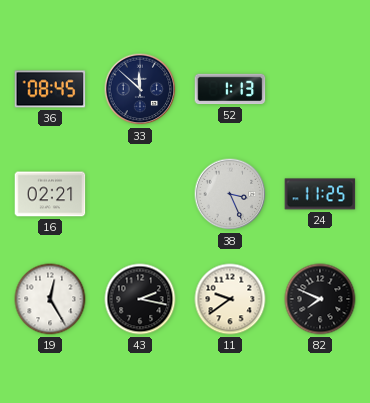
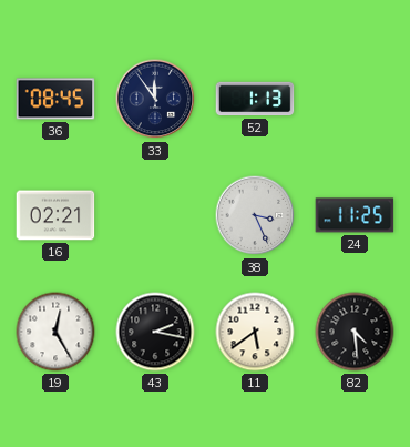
33: 11:52 -> 11:54
11: 9:39 -> 5:39
82: 7:49 -> 4:29
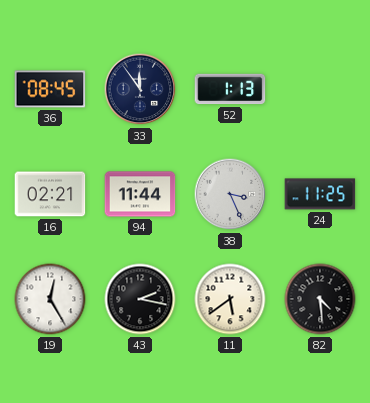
94: none -> 11:44
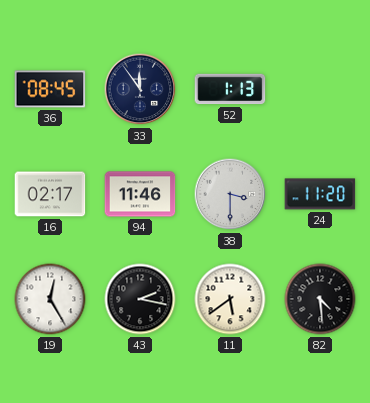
16: 02:21 -> 02:17
94: 11:44 -> 11:46
38: 3:26 -> 3:30
24: 11:25 -> 11:20
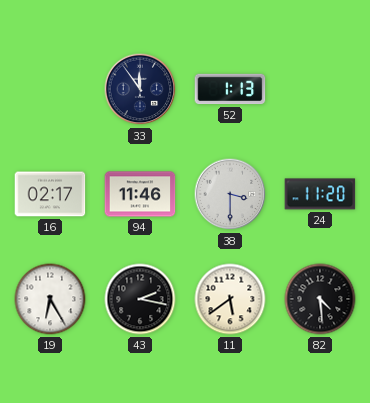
36: 08:45 -> none
19: 12:25 -> 6:25
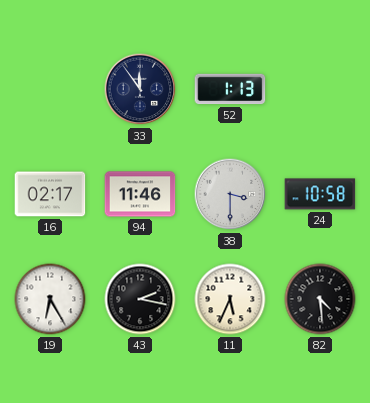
24: 11:20 -> 10:58
11: 5:39 -> 5:34
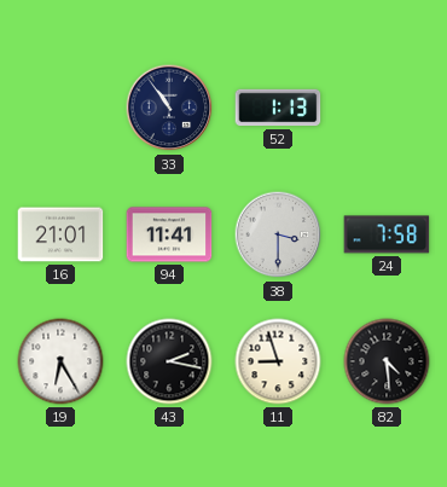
33: 11:54 -> 10:54
16: 02:17 -> 21:01
94: 11:46 -> 11:41
24: 10:58 -> 7:58
11: 5:34 -> 8:57
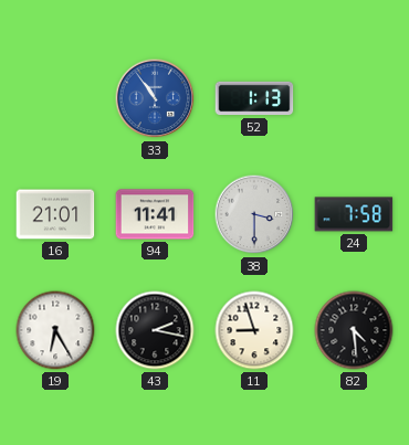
33 dial: navy -> blue
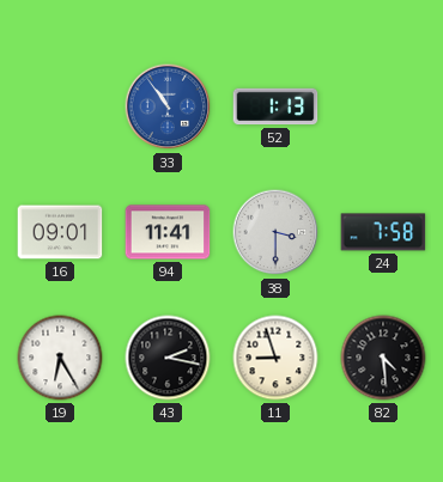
16: 21:01 -> 09:01
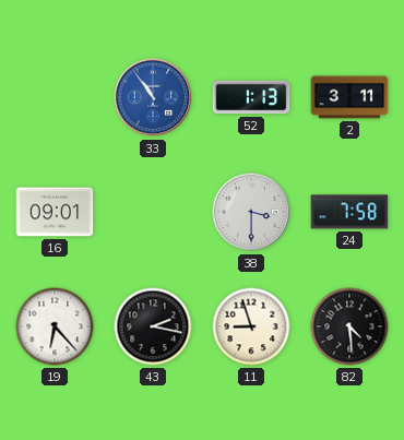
2: none -> 3:11
94: 11:41 -> none
19: 6:25 -> 6:23
